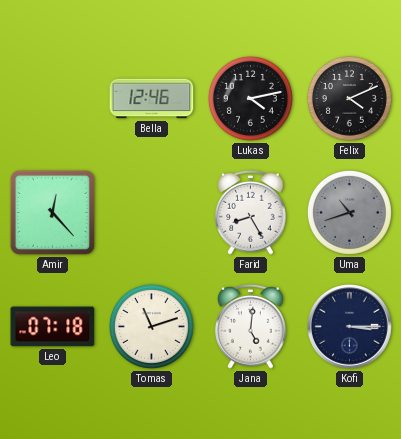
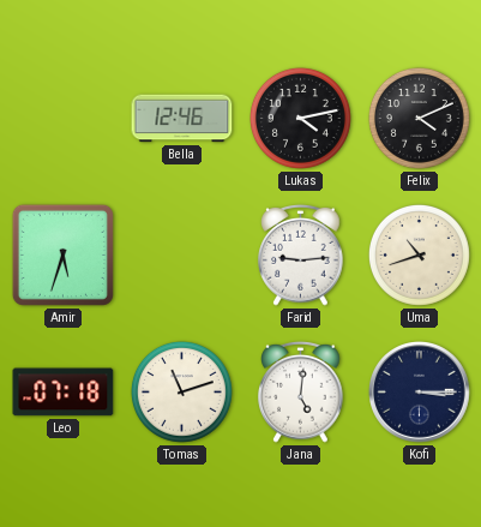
Amir: 12:23 -> 5:33
Farid: 8:25 -> 9:14
Uma dial: grey -> cream
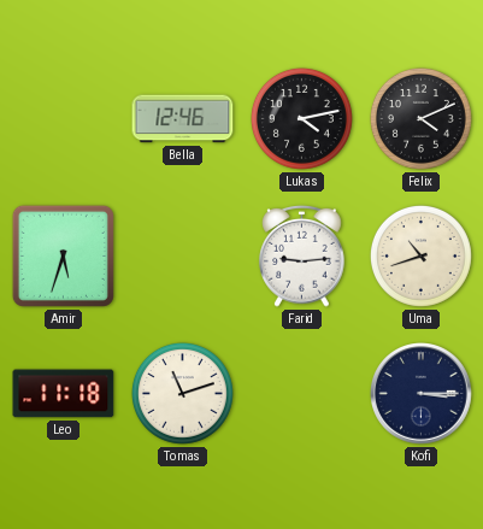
Leo: 07:18 -> 11:18
Jana: 5:01 -> none
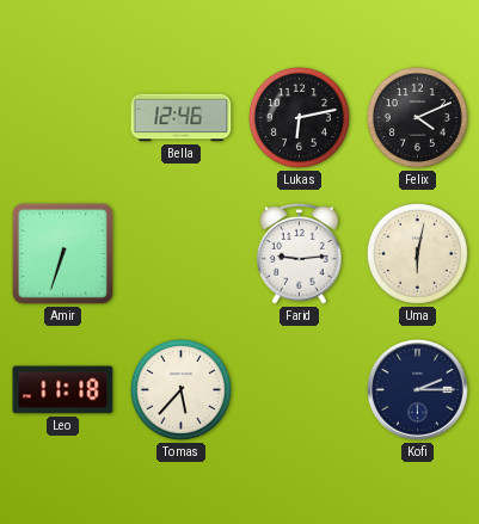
Lukas: 4:13 -> 6:13
Amir: 5:33 -> 6:33
Uma: 10:42 -> 6:02
Tomas: 11:12 -> 5:37
Kofi: 3:15 -> 2:15
